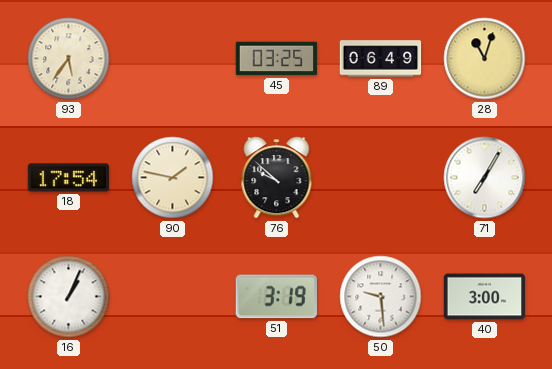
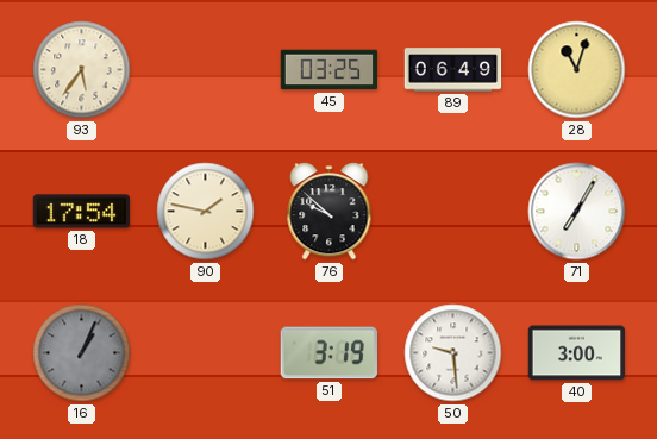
16 dial: white -> grey
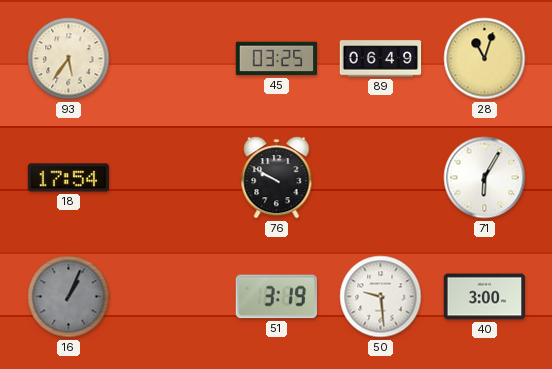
90: 1:47 -> none
76: 9:52 -> 9:50
71: 7:05 -> 6:05
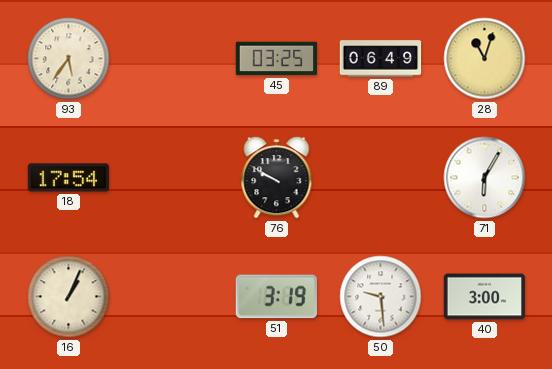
16 dial: grey -> cream
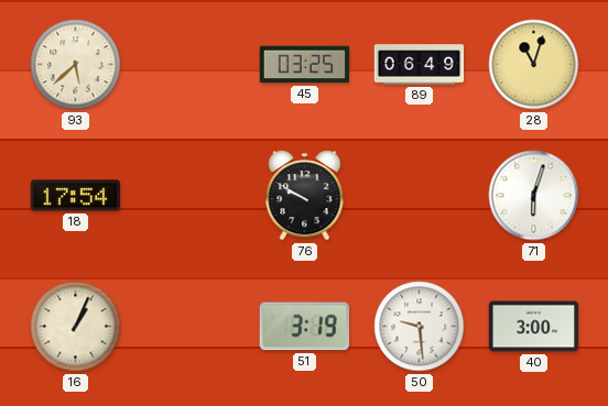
93: 5:36 -> 5:38
71: 6:05 -> 6:03
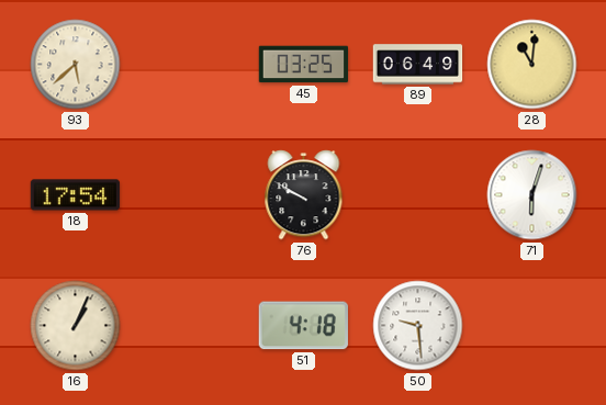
28: 11:03 -> 11:01
51: 3:19 -> 4:18
40: 3:00 -> none
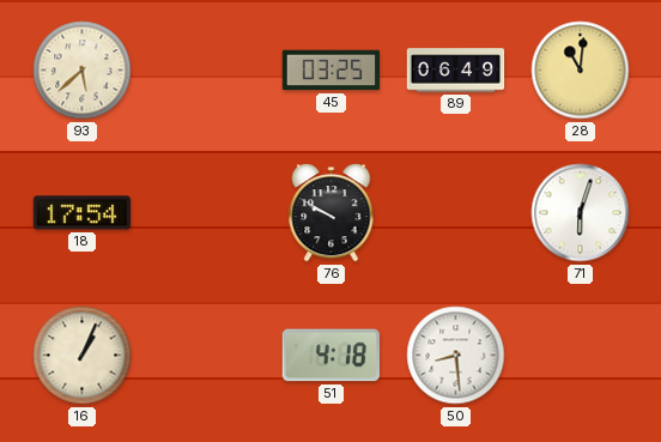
50: 9:29 -> 8:29
